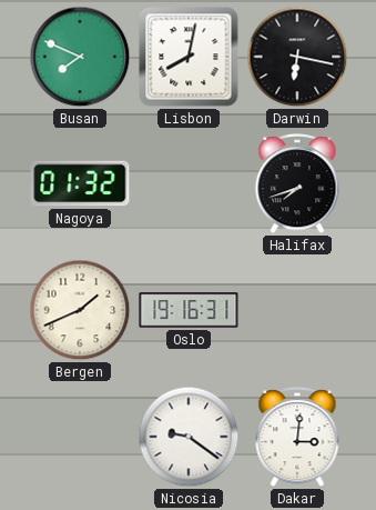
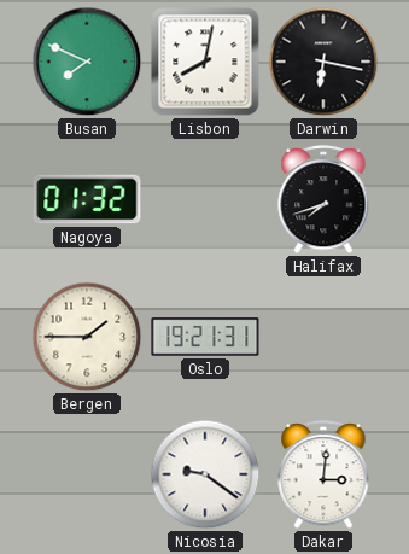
Bergen: 1:41 -> 1:45
Oslo: 19:16 -> 19:21
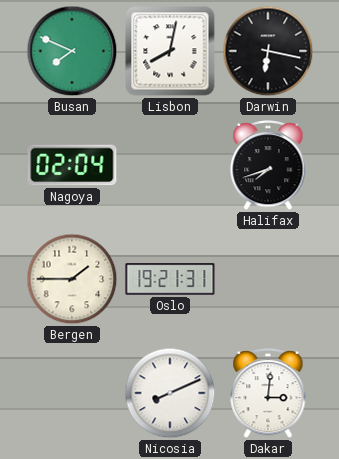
Nagoya: 01:32 -> 02:04
Nicosia: 9:21 -> 8:11
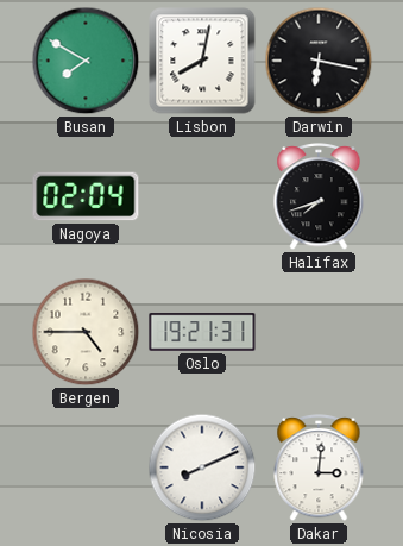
Busan: 7:49 -> 7:50
Bergen: 1:45 -> 4:45
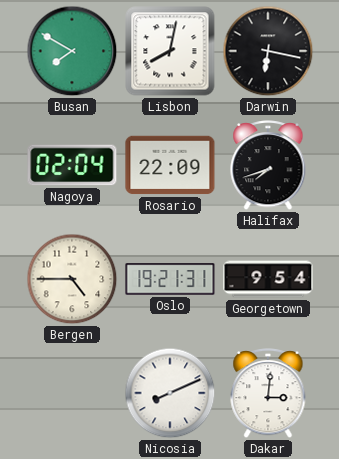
Rosario: none -> 22:09
Georgetown: none -> 9:54
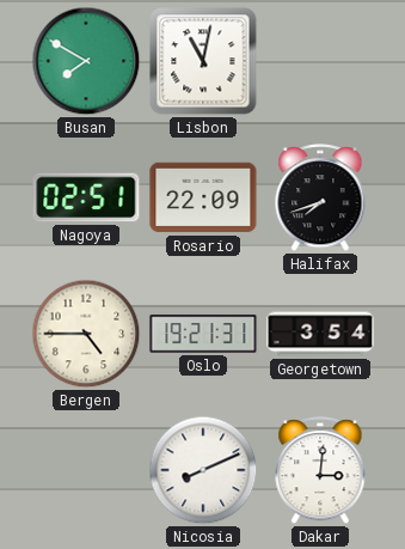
Lisbon: 8:02 -> 11:02
Darwin: 6:17 -> none
Nagoya: 02:04 -> 02:51
Georgetown: 9:54 -> 3:54
